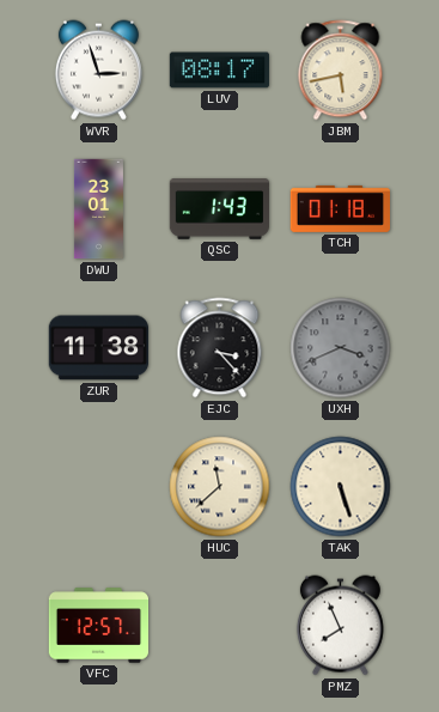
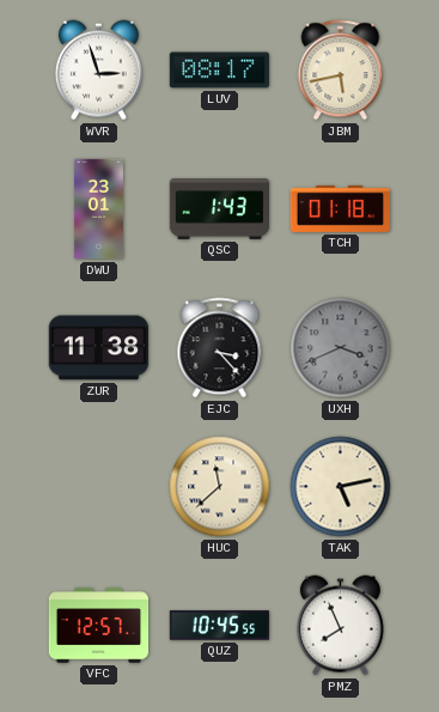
TAK: 5:27 -> 5:13
QUZ: none -> 10:45
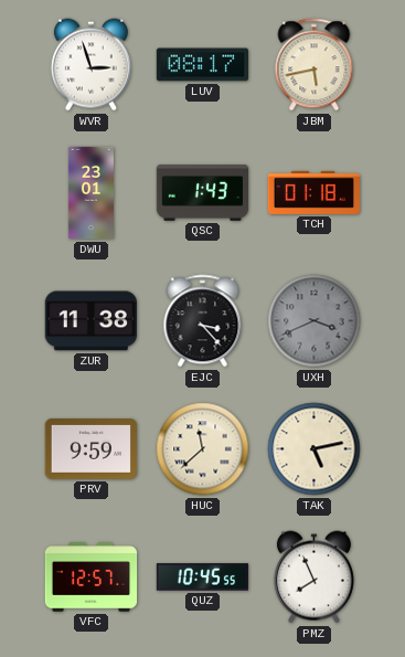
PRV: none -> 9:59
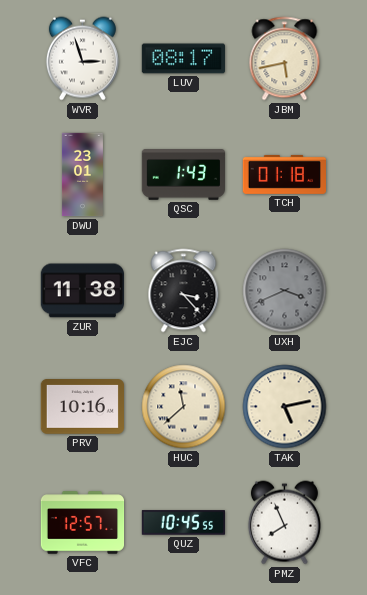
PRV: 9:59 -> 10:16
